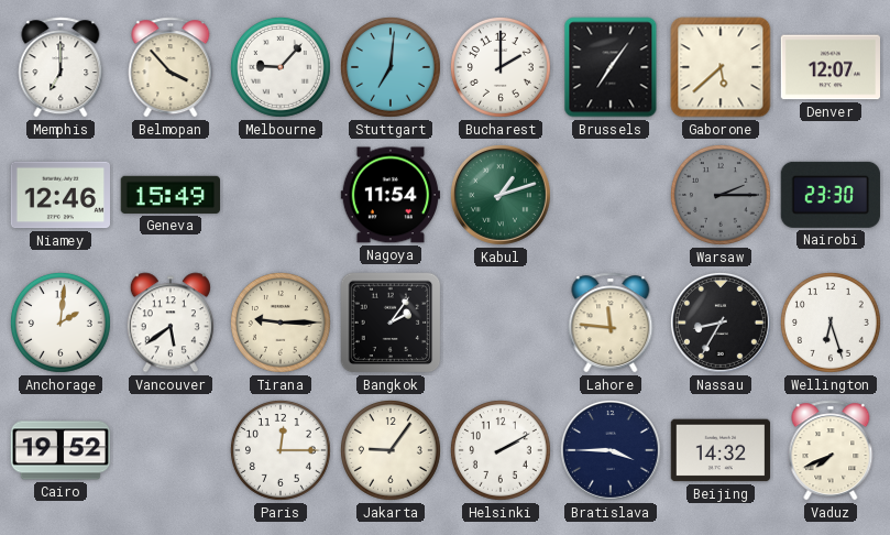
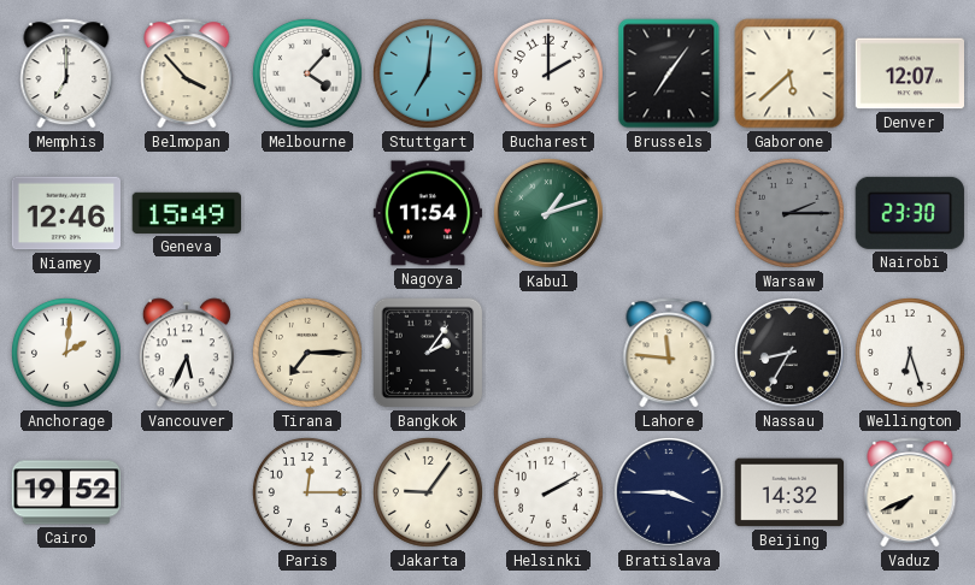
Melbourne: 9:07 -> 4:07
Vancouver: 5:39 -> 5:34
Tirana: 9:15 -> 7:15
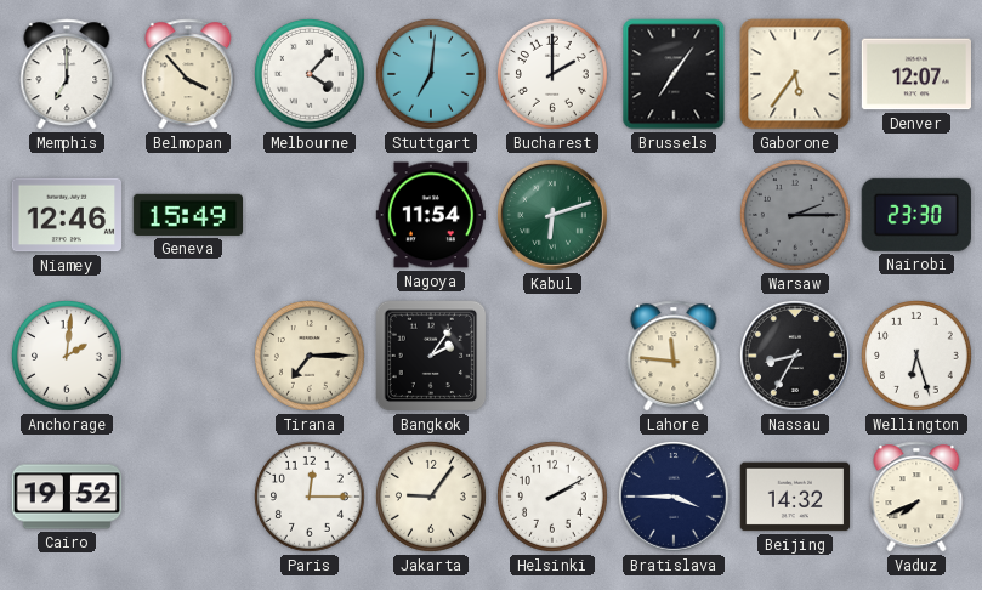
Gaborone: 5:38 -> 5:36
Kabul: 1:12 -> 6:12
Vancouver: 5:34 -> none
